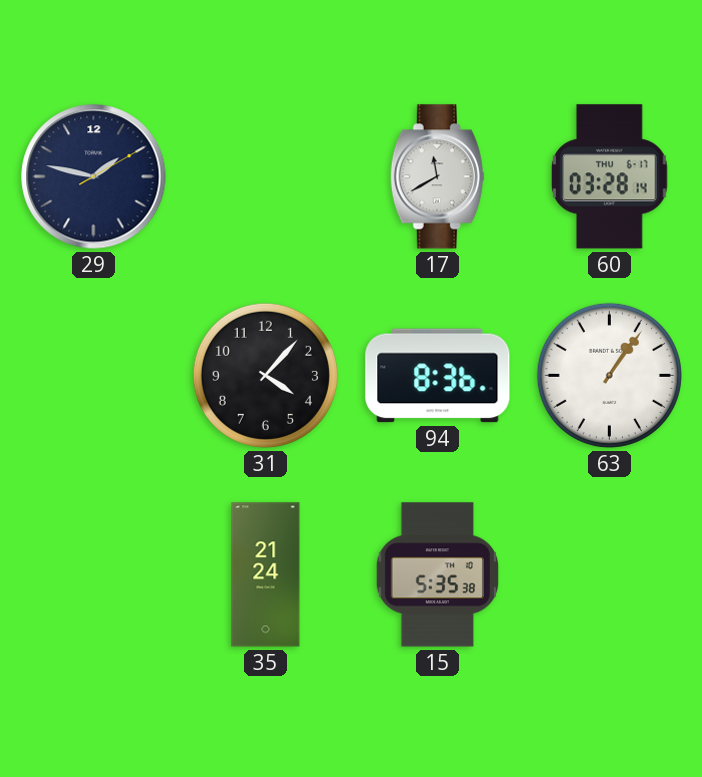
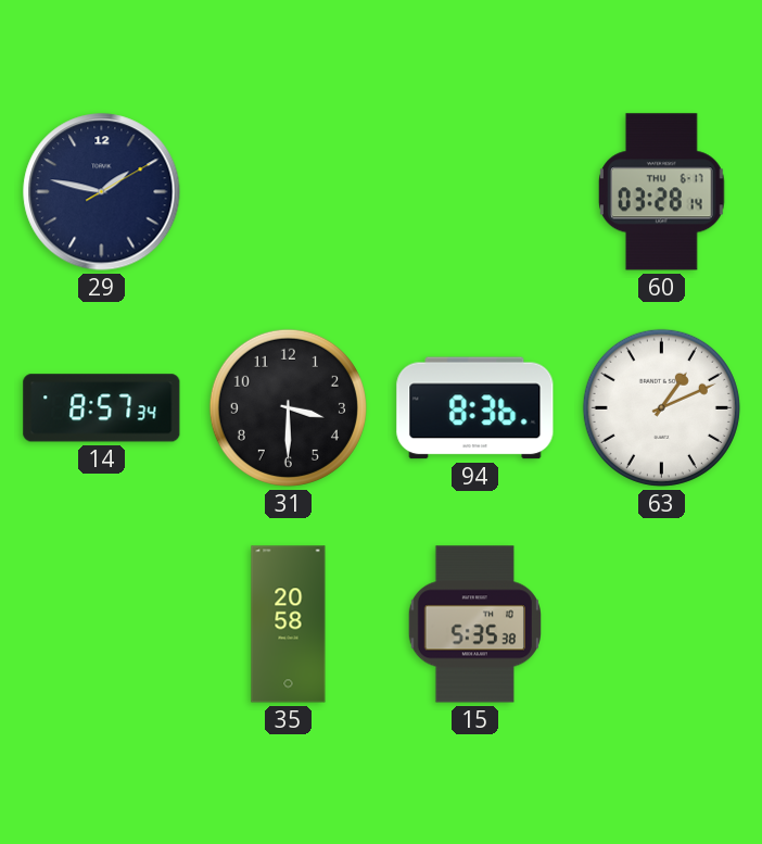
17: 11:40 -> none
14: none -> 8:57
31: 4:07 -> 3:30
63: 1:06 -> 1:11
35: 21:24 -> 20:58
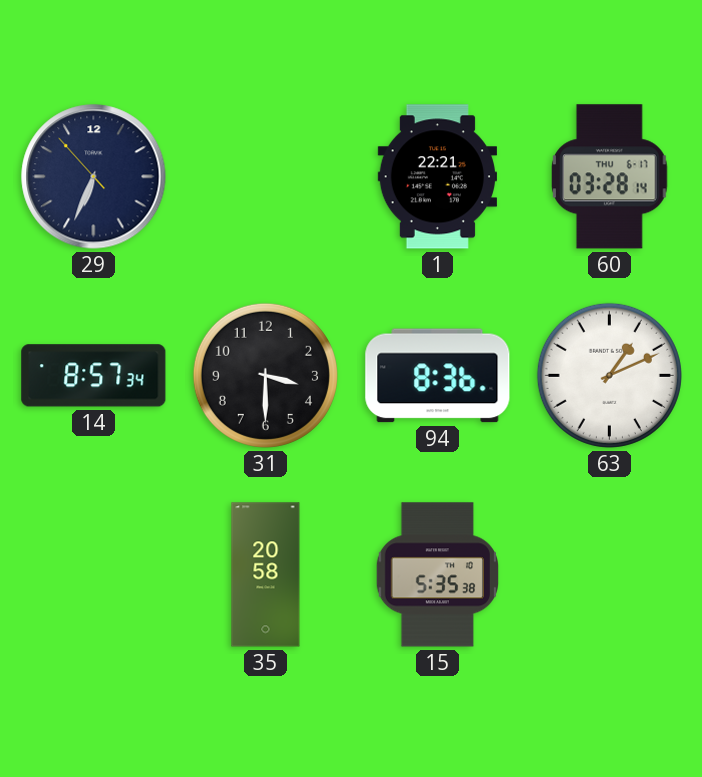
29: 1:47 -> 6:33
1: none -> 22:21
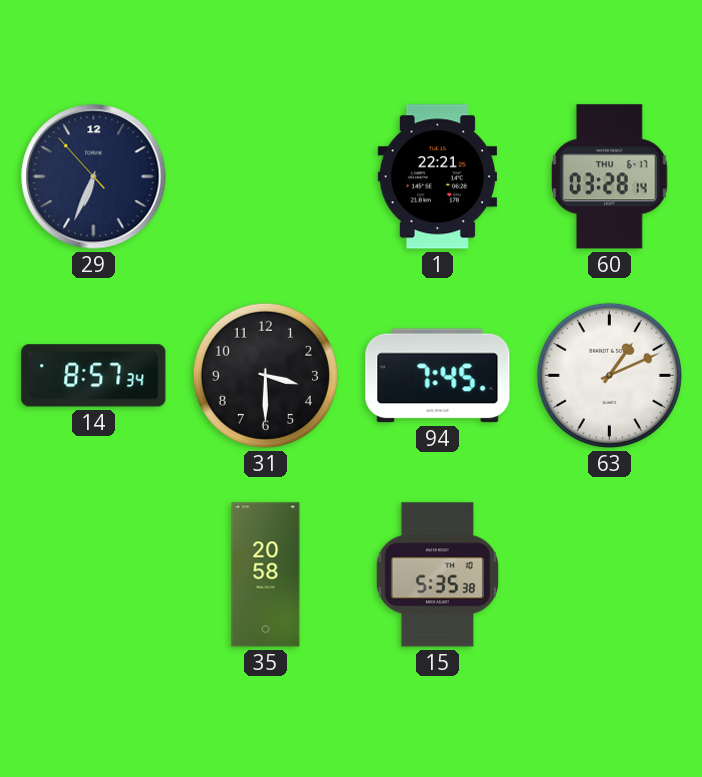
94: 8:36 -> 7:45
